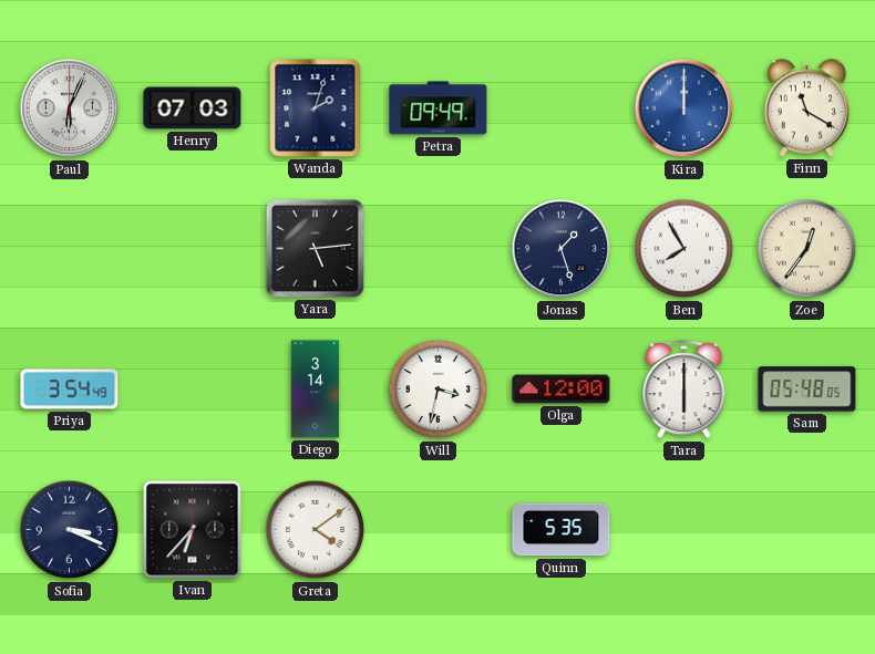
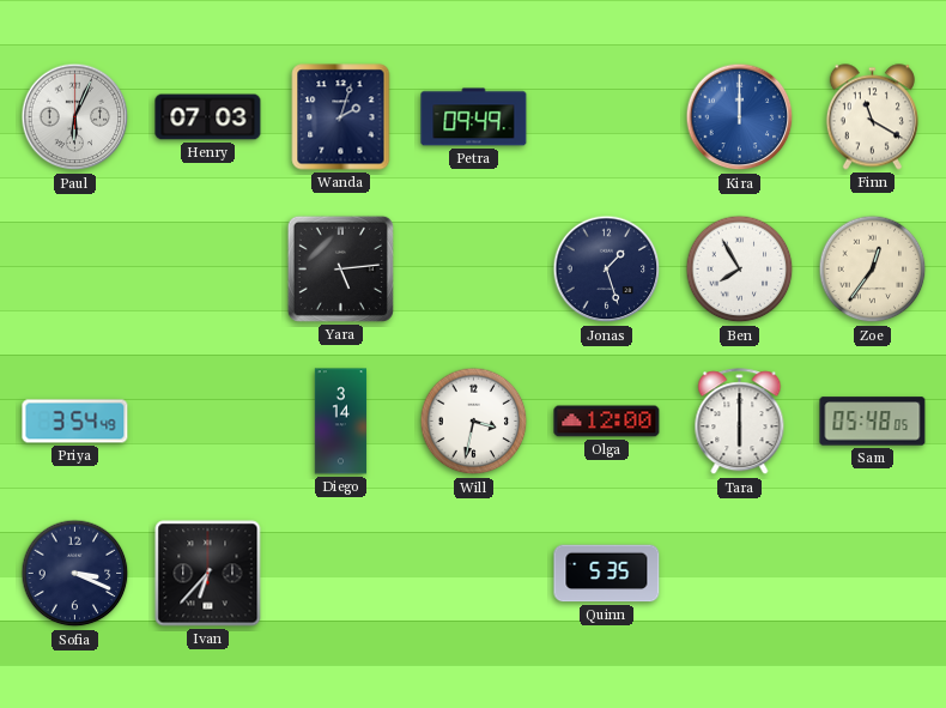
Greta: 4:09 -> none
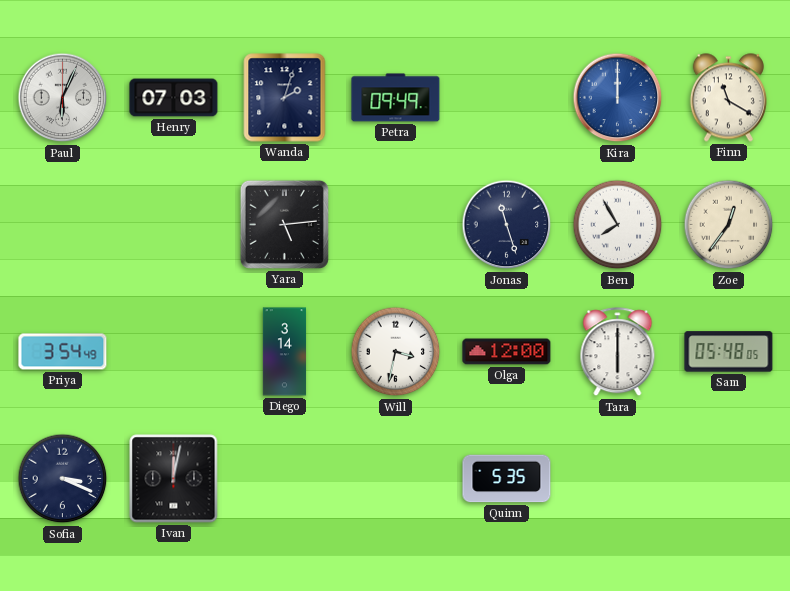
Jonas: 1:27 -> 11:27
Ivan: 6:37 -> 12:02
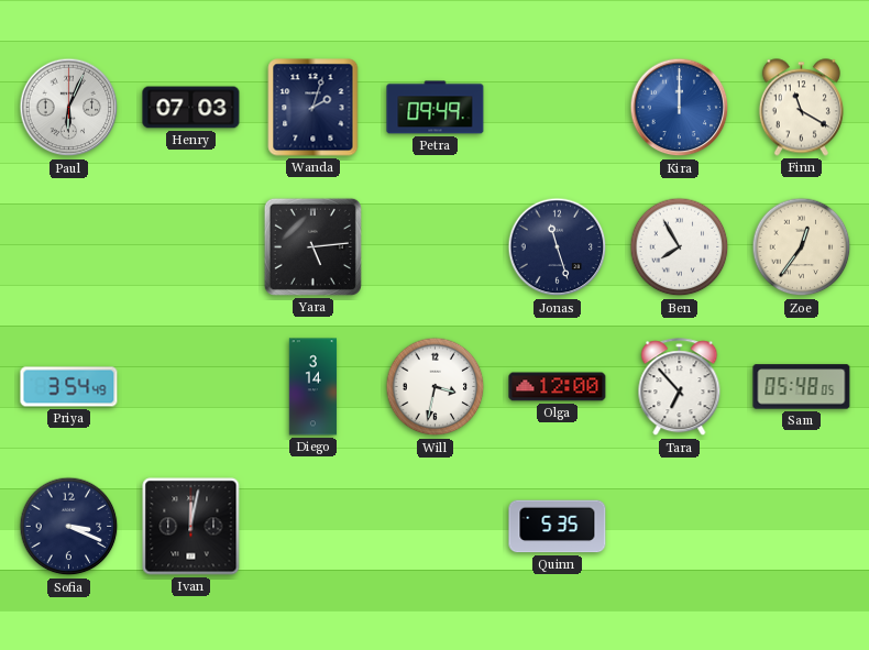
Tara: 6:00 -> 6:53
